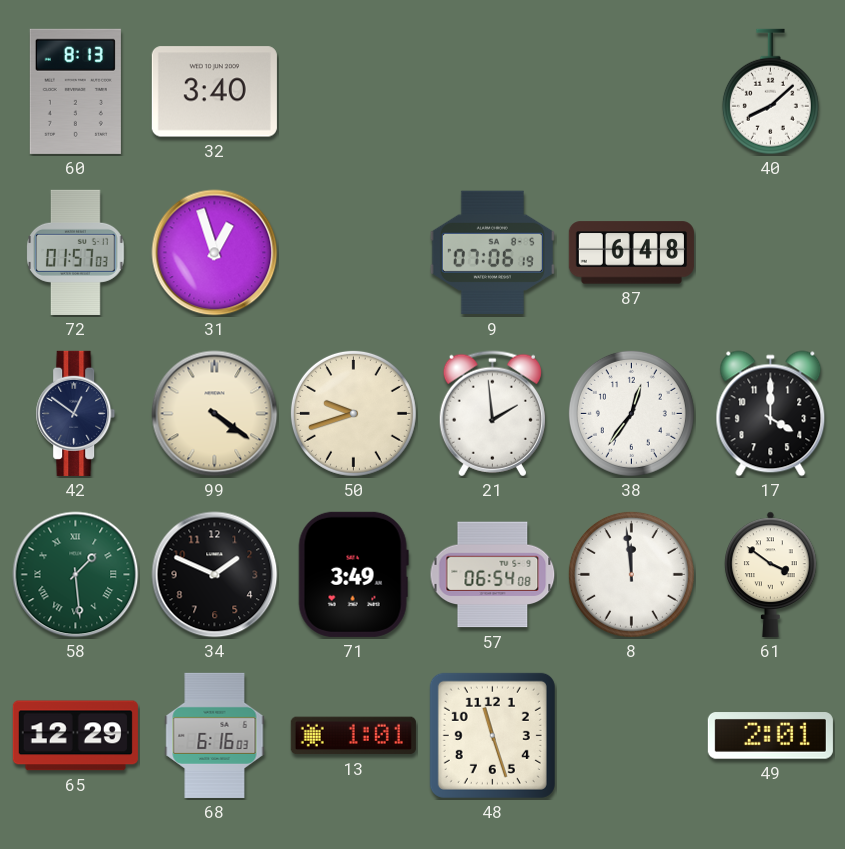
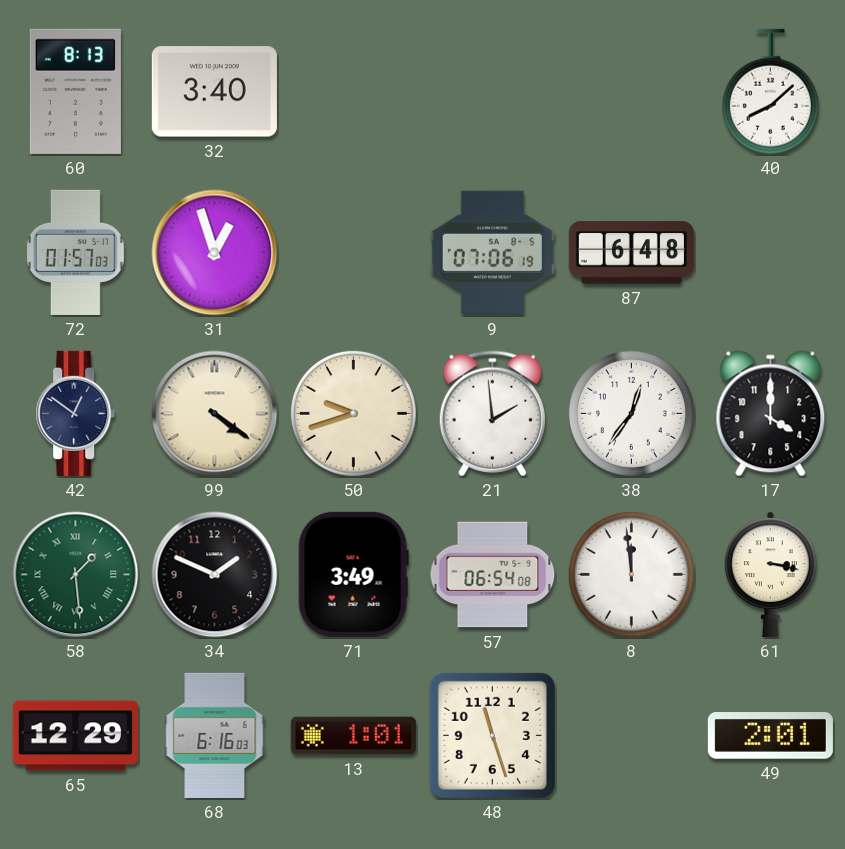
61: 3:51 -> 3:17
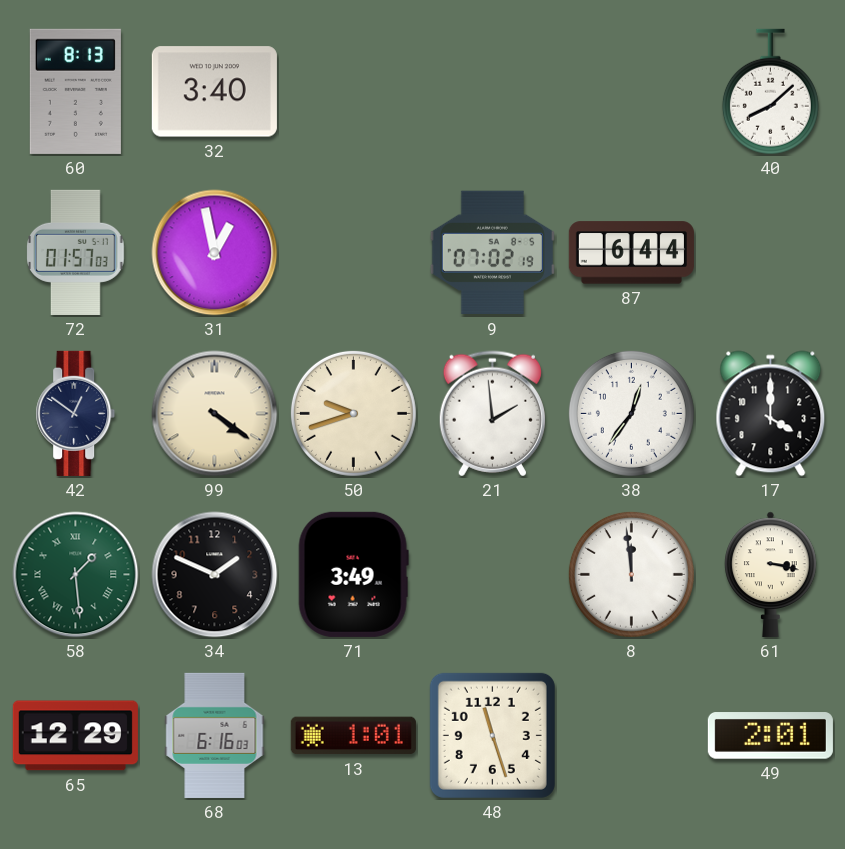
31: 12:57 -> 12:58
9: 07:06 -> 07:02
87: 6:48 -> 6:44
57: 06:54 -> none
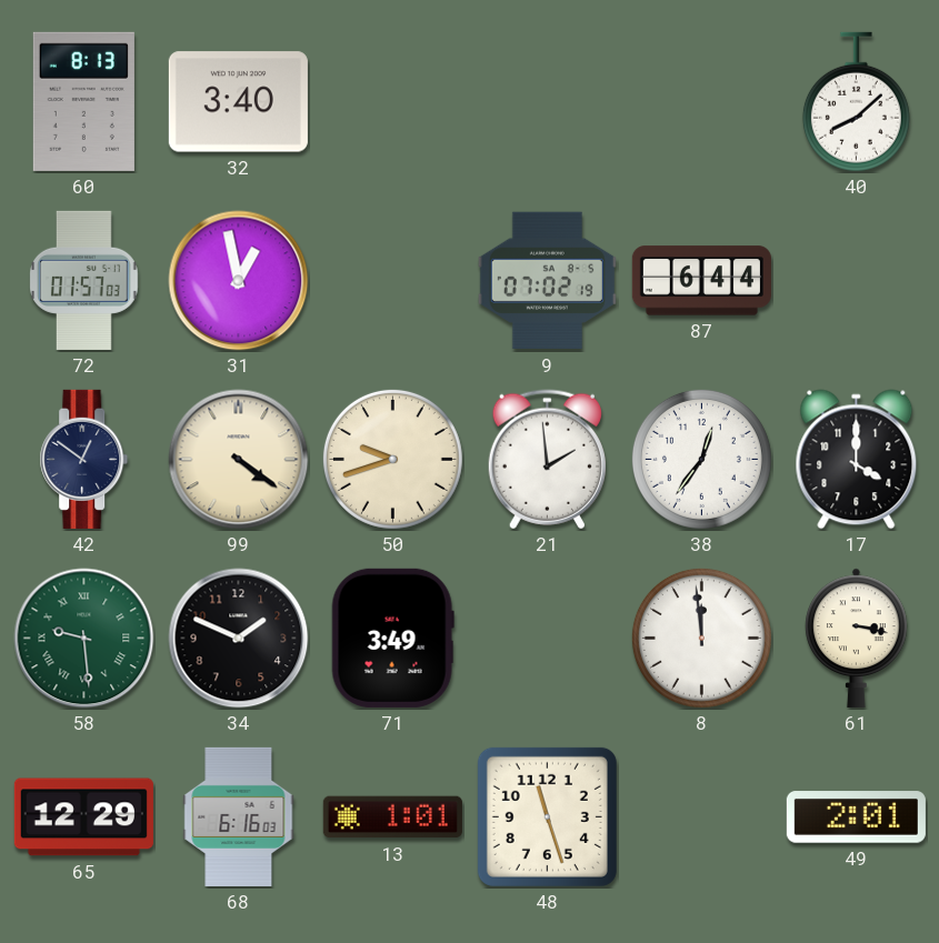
58: 1:29 -> 9:29
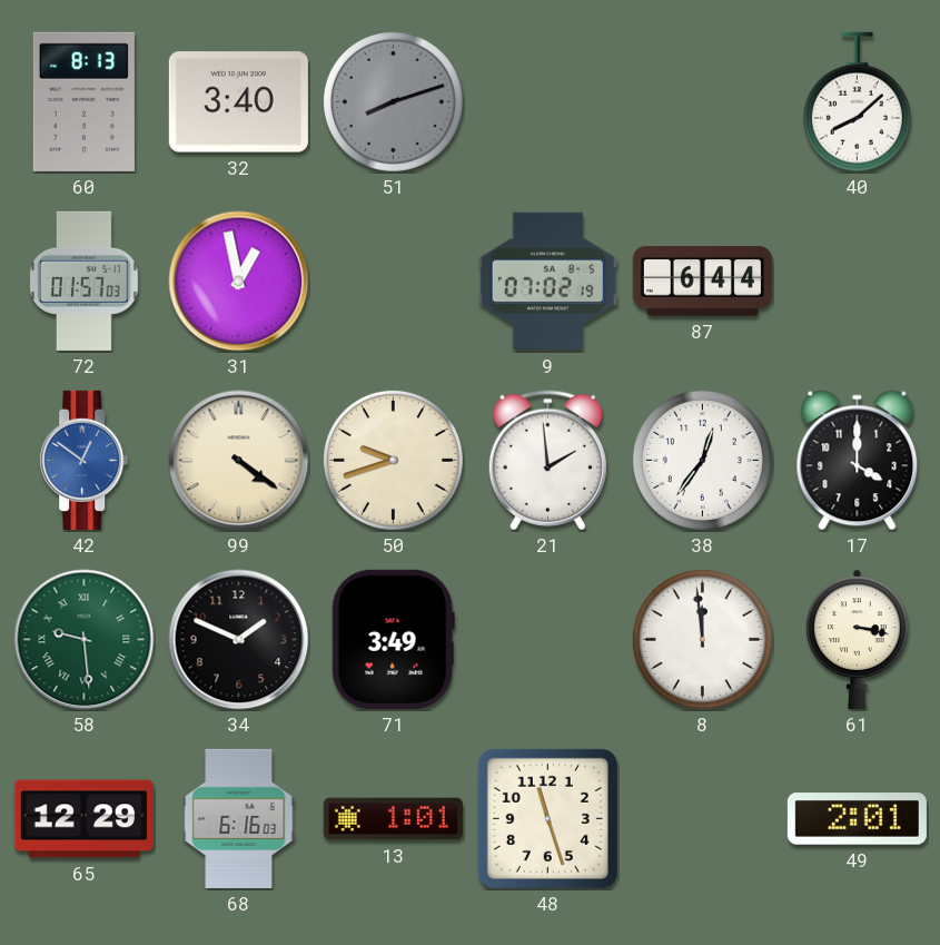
51: none -> 8:12
42 dial: navy -> blue
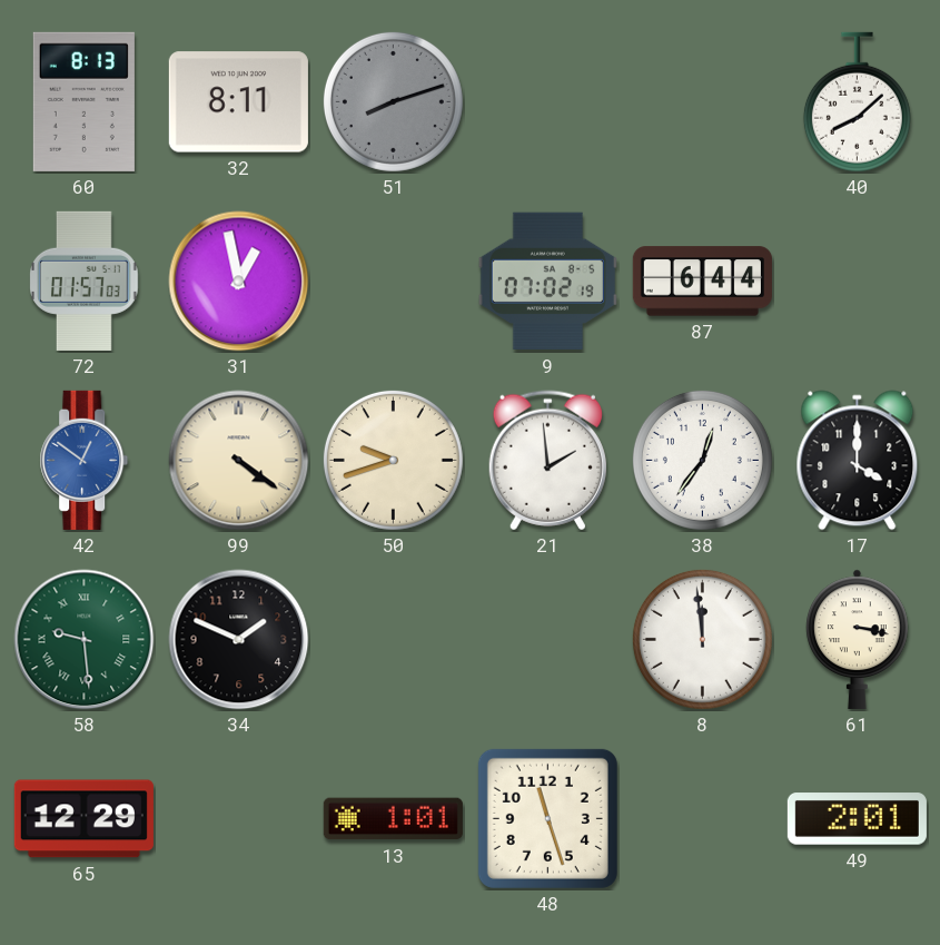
32: 3:40 -> 8:11
71: 3:49 -> none
68: 6:16 -> none
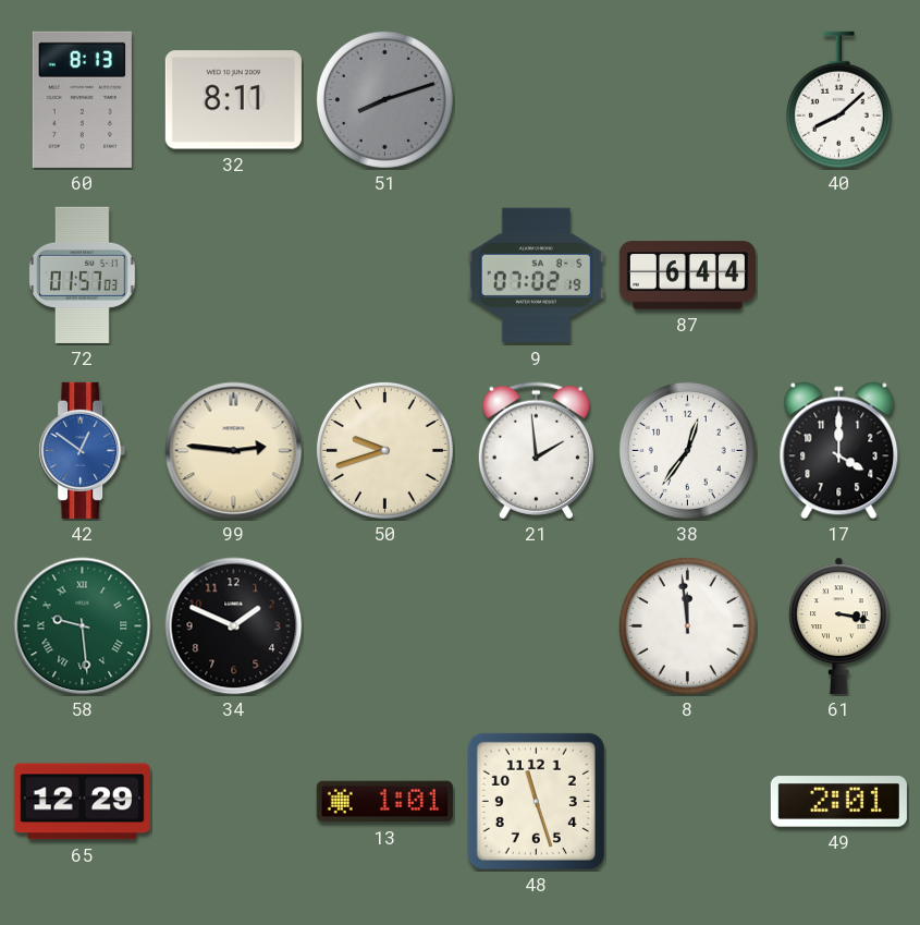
31: 12:58 -> none
99: 4:21 -> 2:46
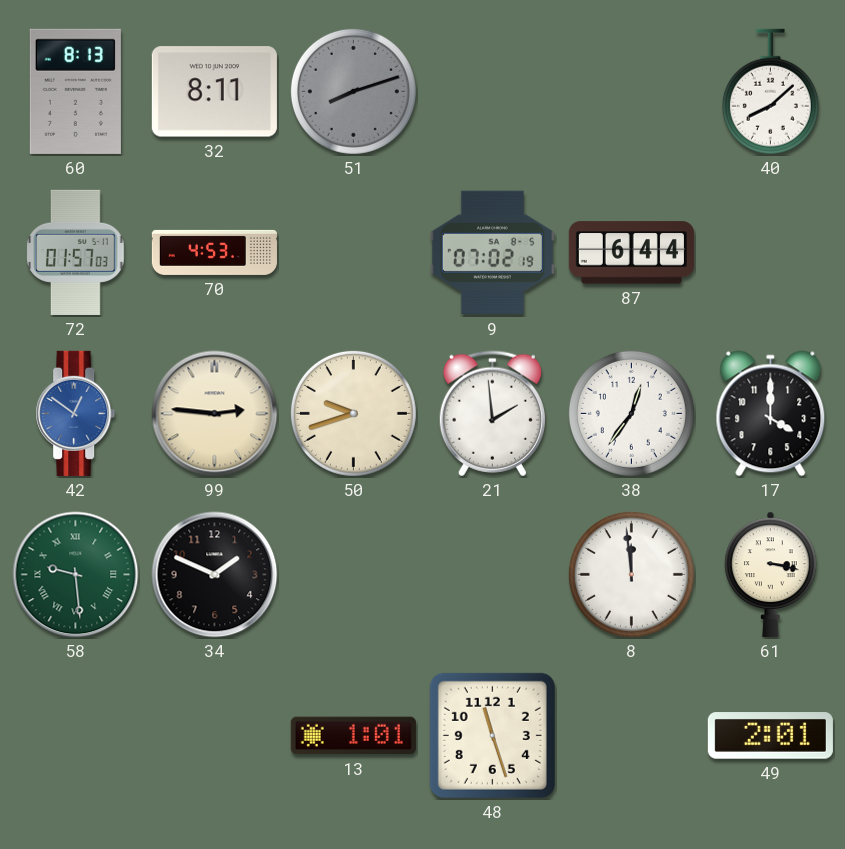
70: none -> 4:53
65: 12:29 -> none
